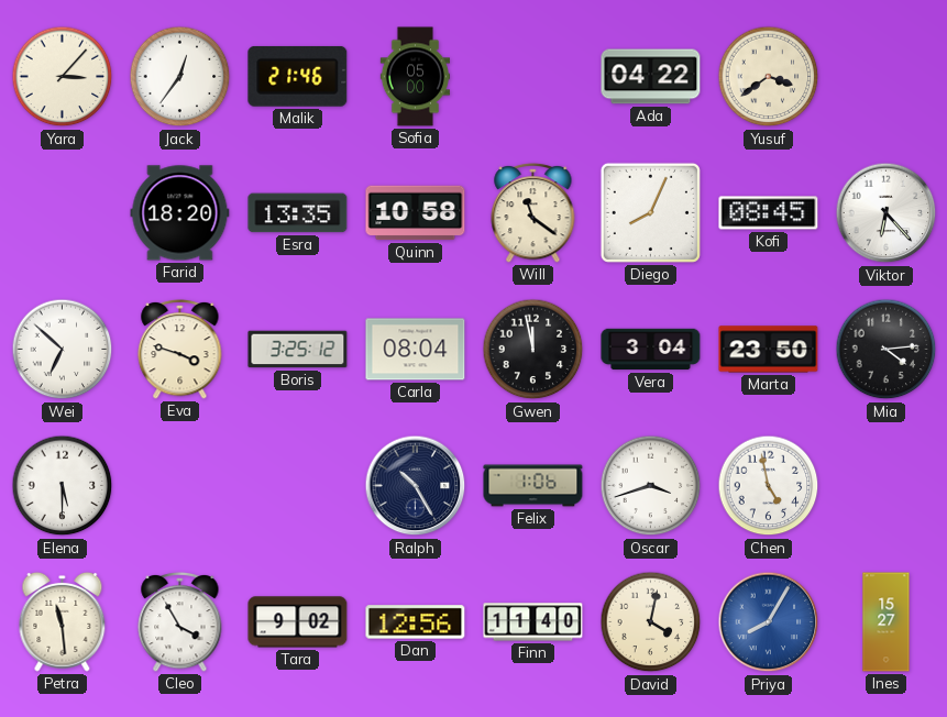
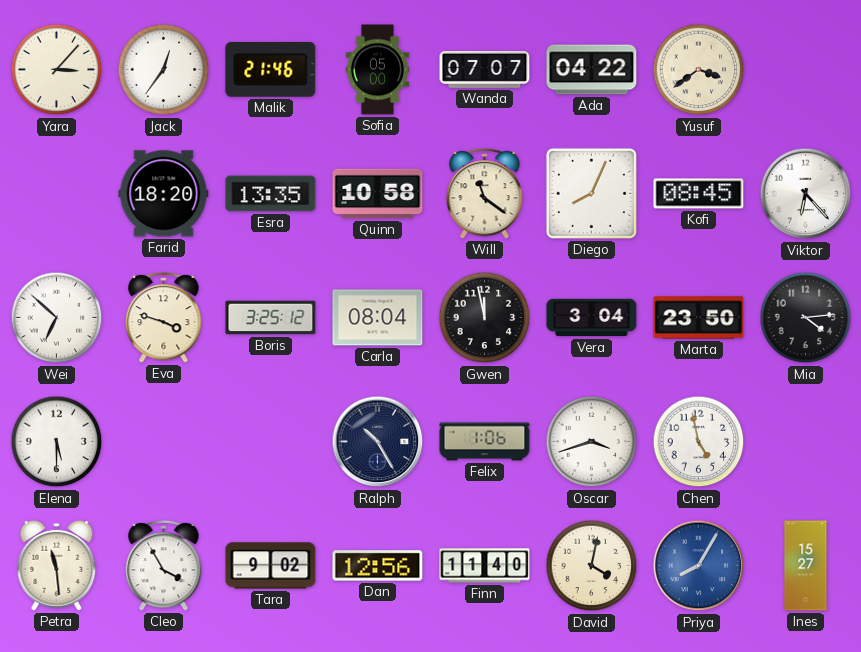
Wanda: none -> 07:07
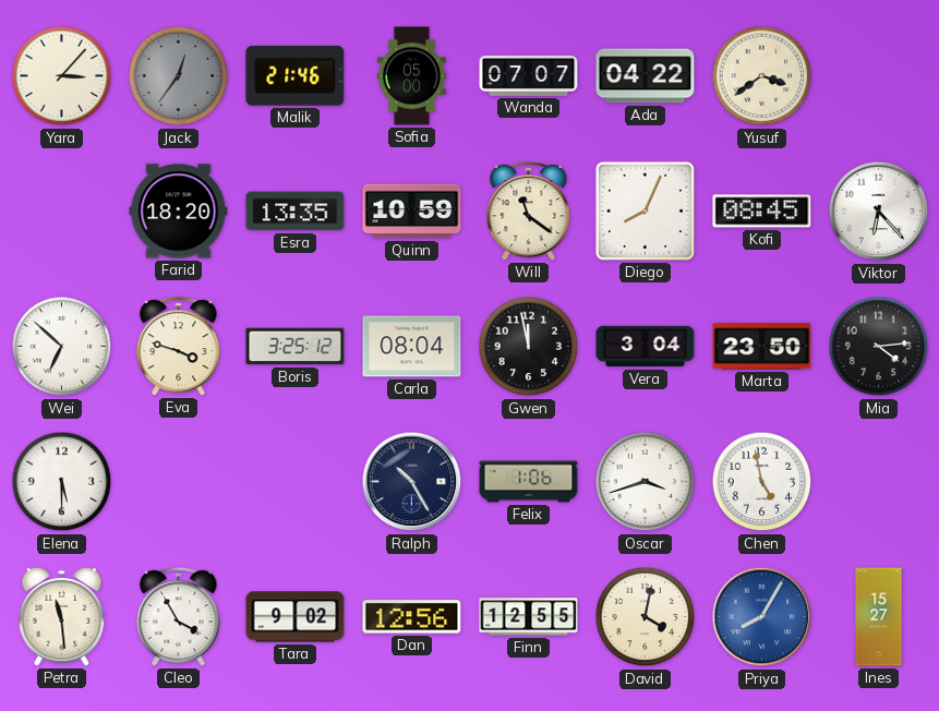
Jack dial: white -> grey
Quinn: 10:58 -> 10:59
Finn: 11:40 -> 12:55
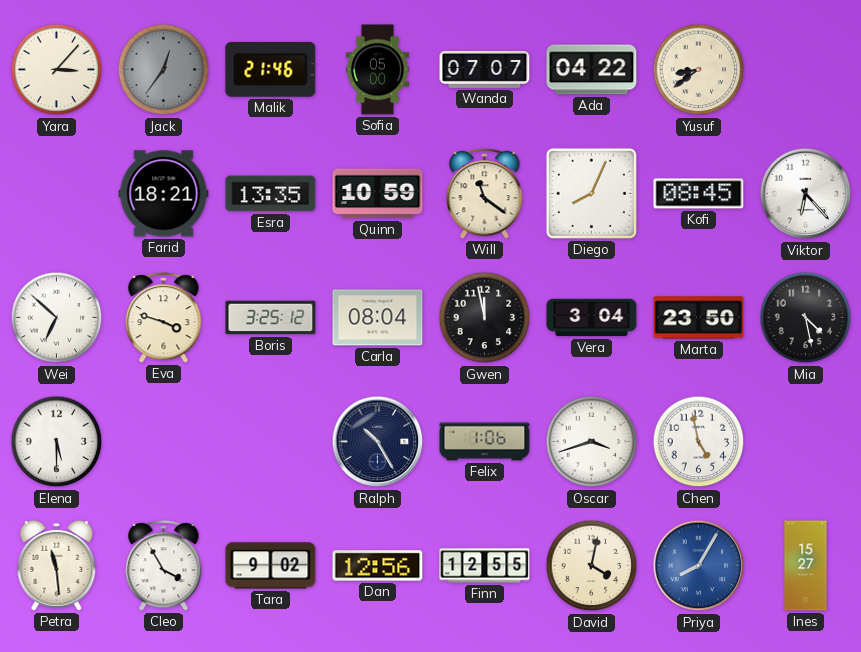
Yusuf: 3:39 -> 8:39
Farid: 18:20 -> 18:21
Mia: 4:14 -> 4:28
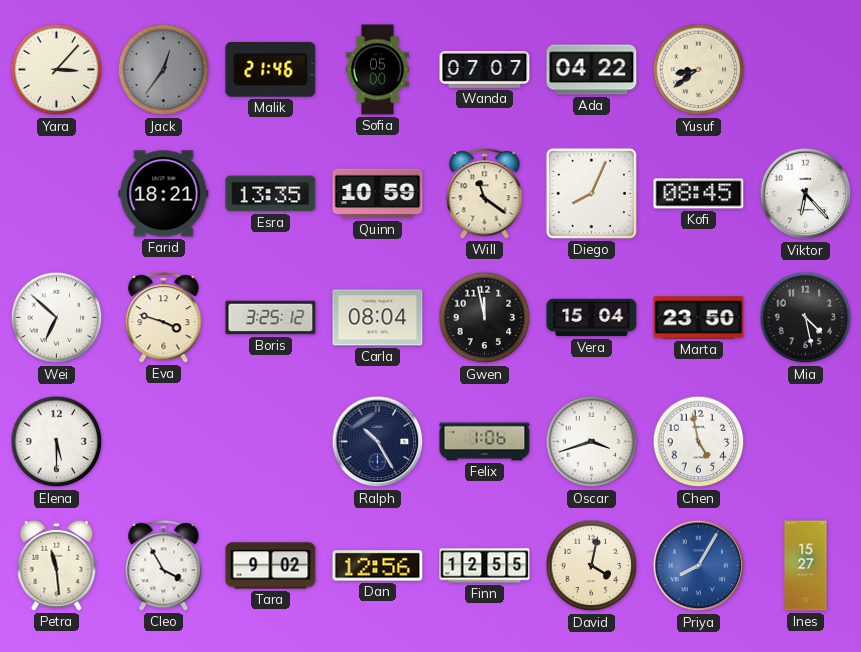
Vera: 3:04 -> 15:04
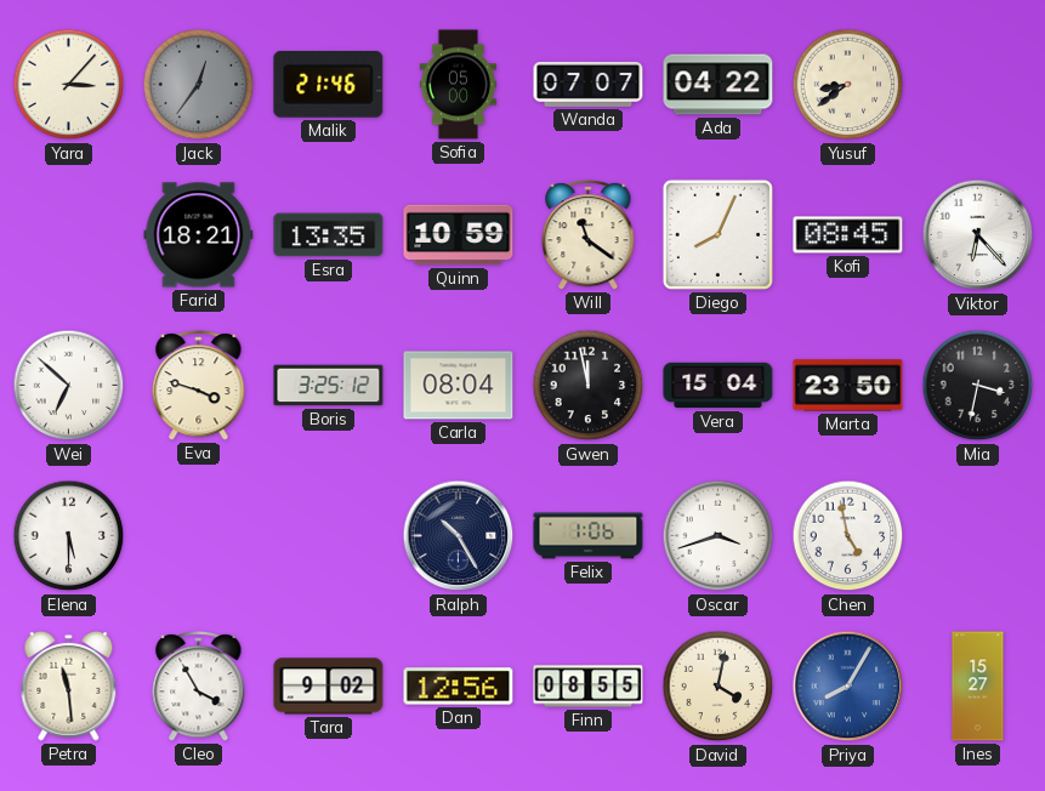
Mia: 4:28 -> 3:32
Finn: 12:55 -> 08:55
